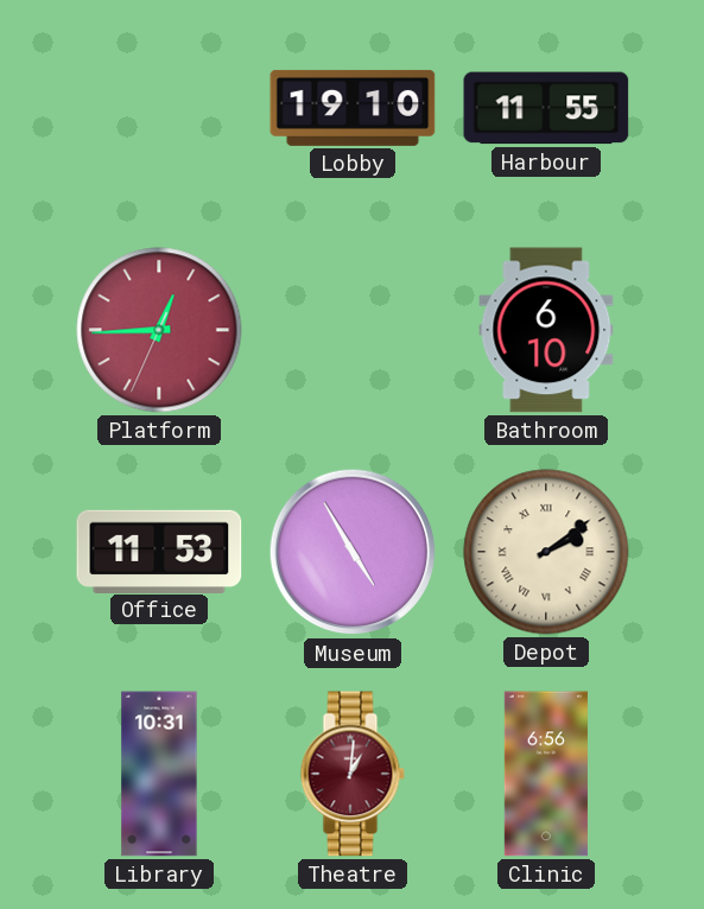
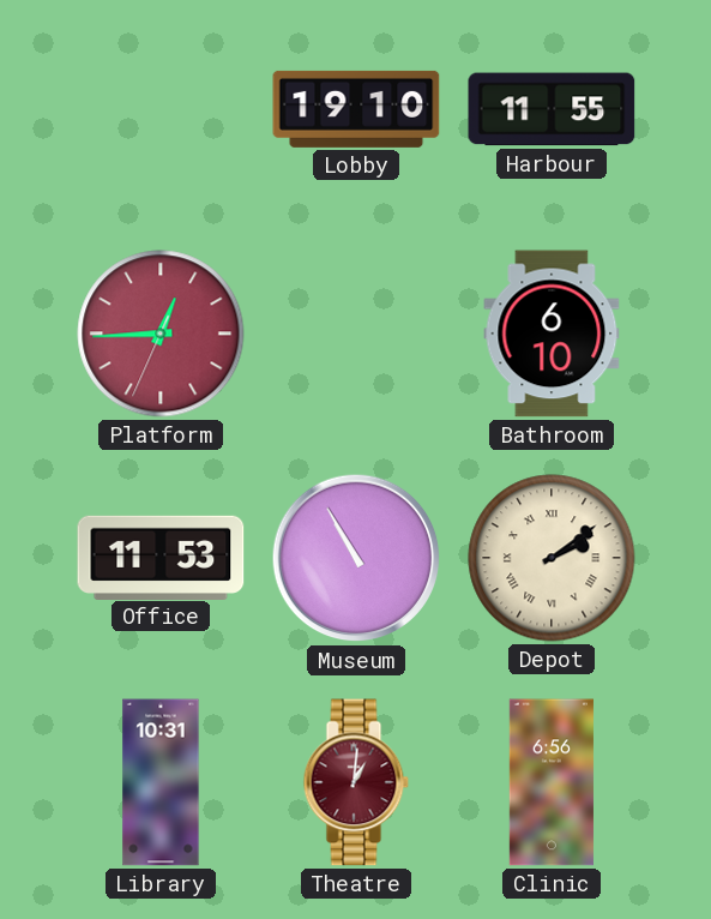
Museum: 4:55 -> 10:55
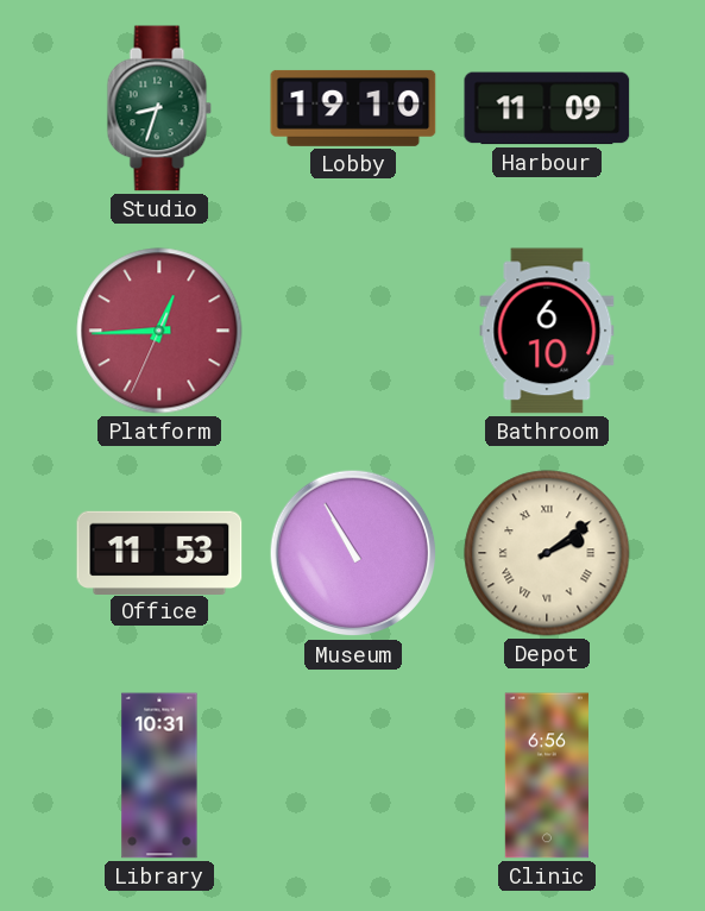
Studio: none -> 8:33
Harbour: 11:55 -> 11:09
Theatre: 1:01 -> none
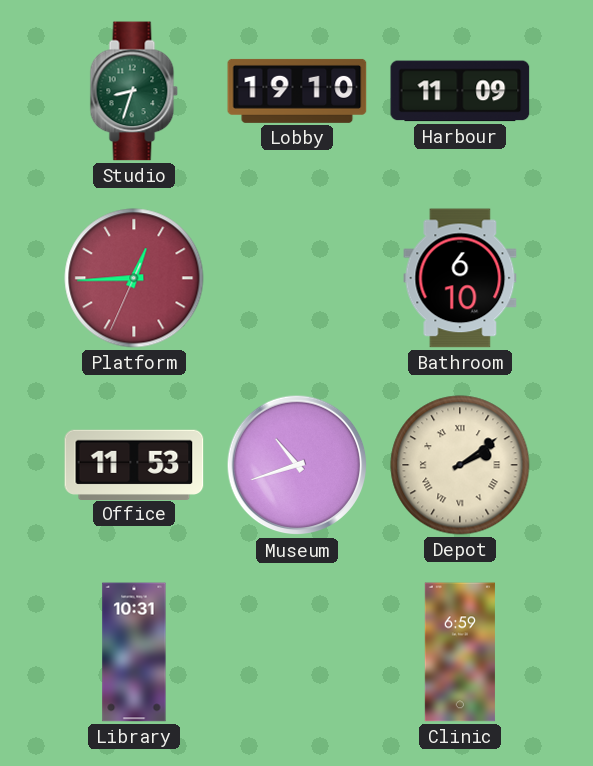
Museum: 10:55 -> 10:42
Clinic: 6:56 -> 6:59
